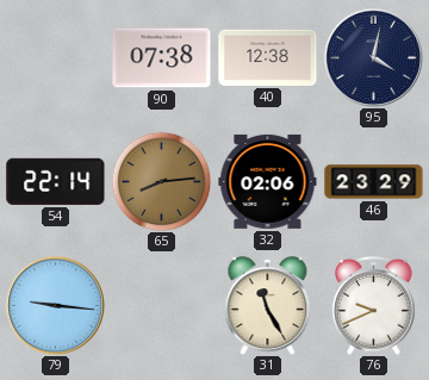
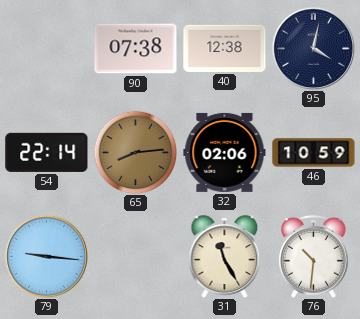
46: 23:29 -> 10:59
76: 9:41 -> 10:31
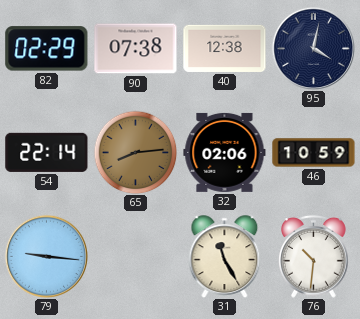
82: none -> 02:29
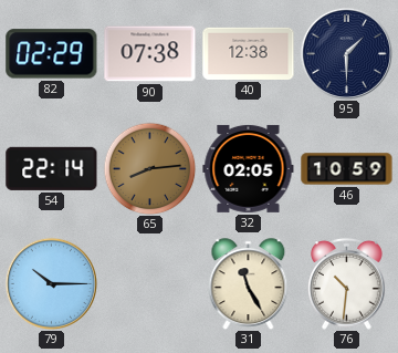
95: 4:02 -> 1:30
32: 02:06 -> 02:05
79: 9:16 -> 10:15
